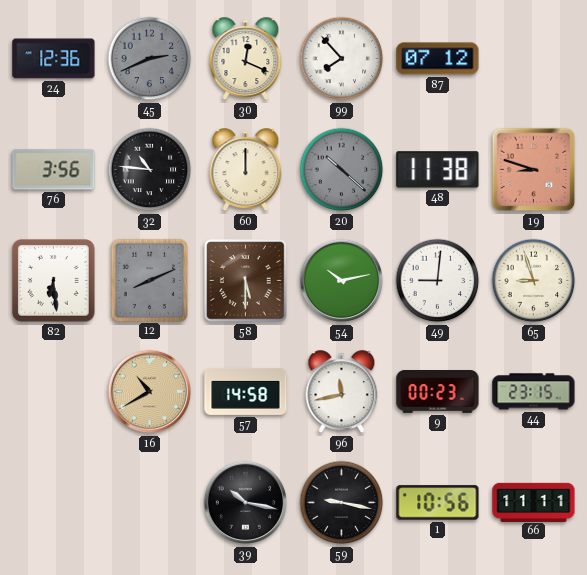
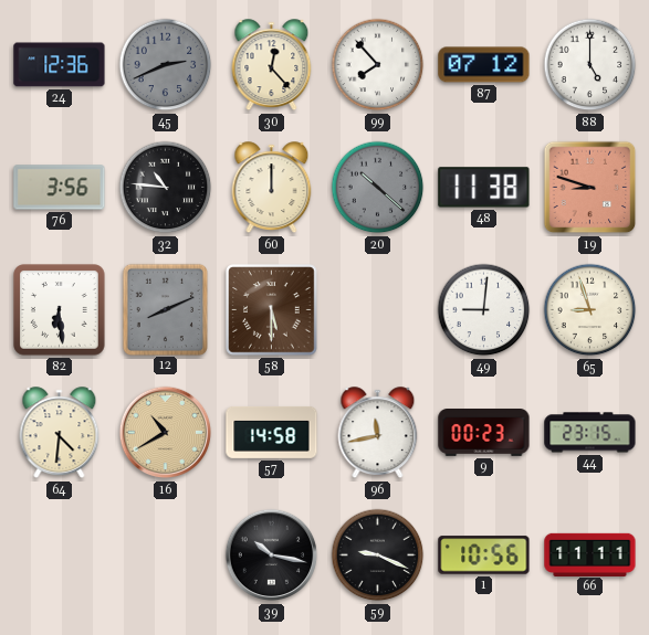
30: 12:19 -> 12:23
88: none -> 5:00
54: 10:13 -> none
64: none -> 4:31
59: 9:17 -> 9:19
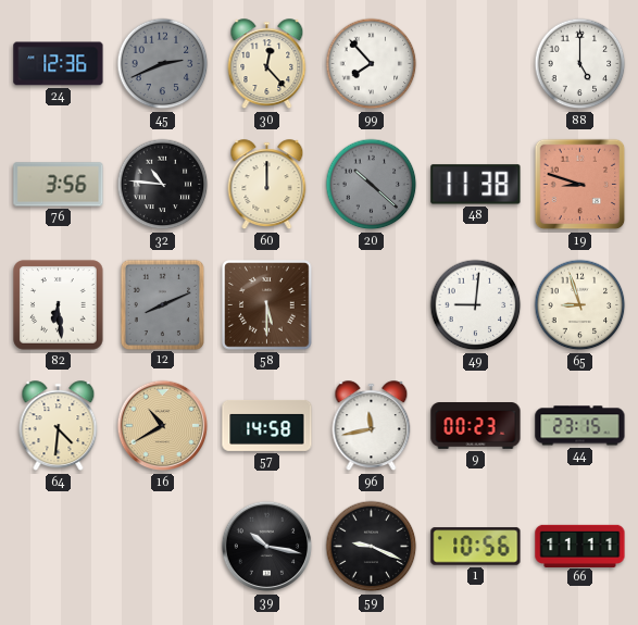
87: 07:12 -> none
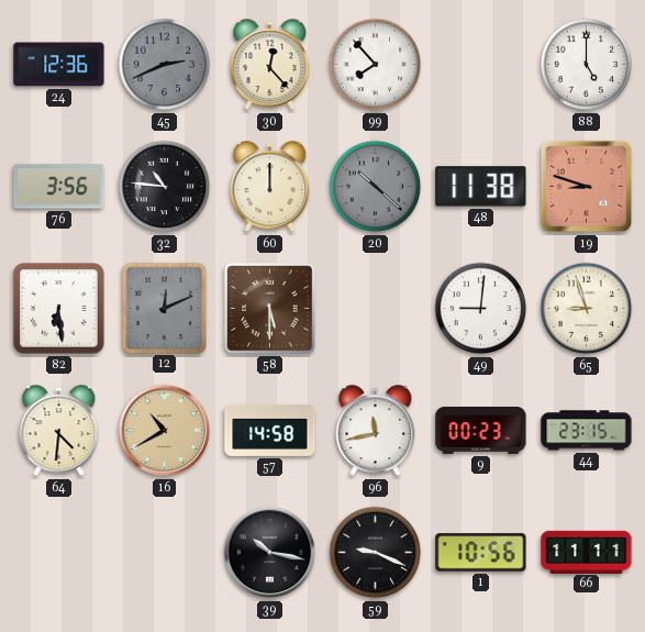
12: 8:11 -> 12:11
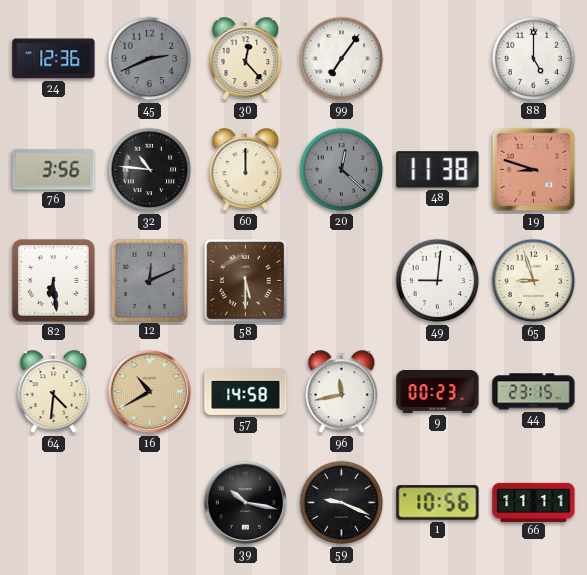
99: 7:53 -> 7:06
20: 10:22 -> 12:22
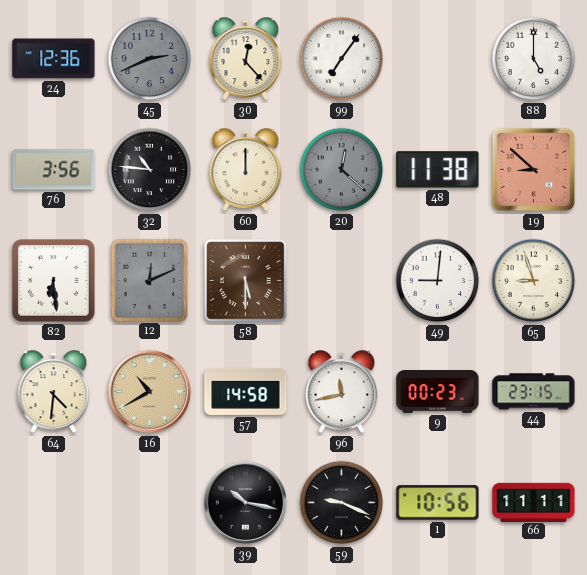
19: 8:48 -> 8:52
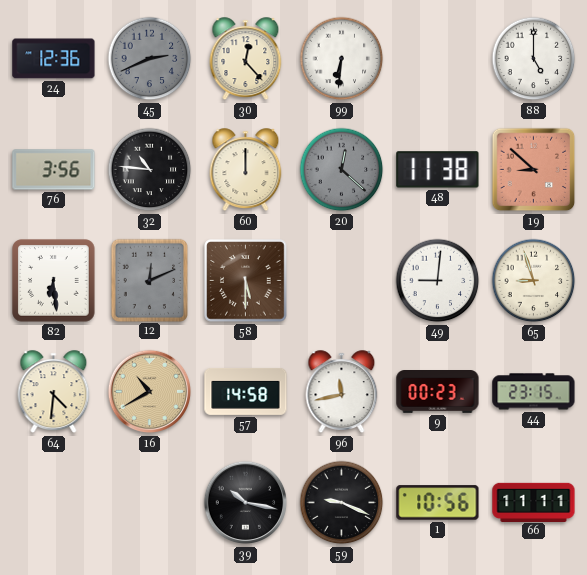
99: 7:06 -> 6:31
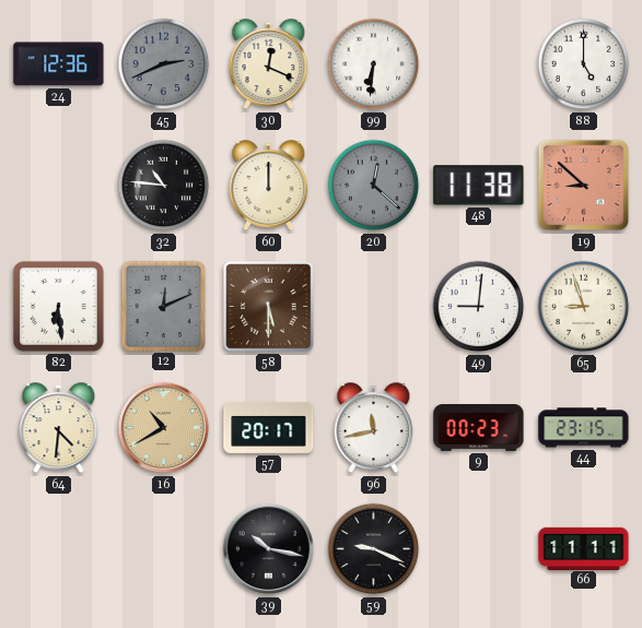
30: 12:23 -> 12:19
76: 3:56 -> none
57: 14:58 -> 20:17
1: 10:56 -> none
